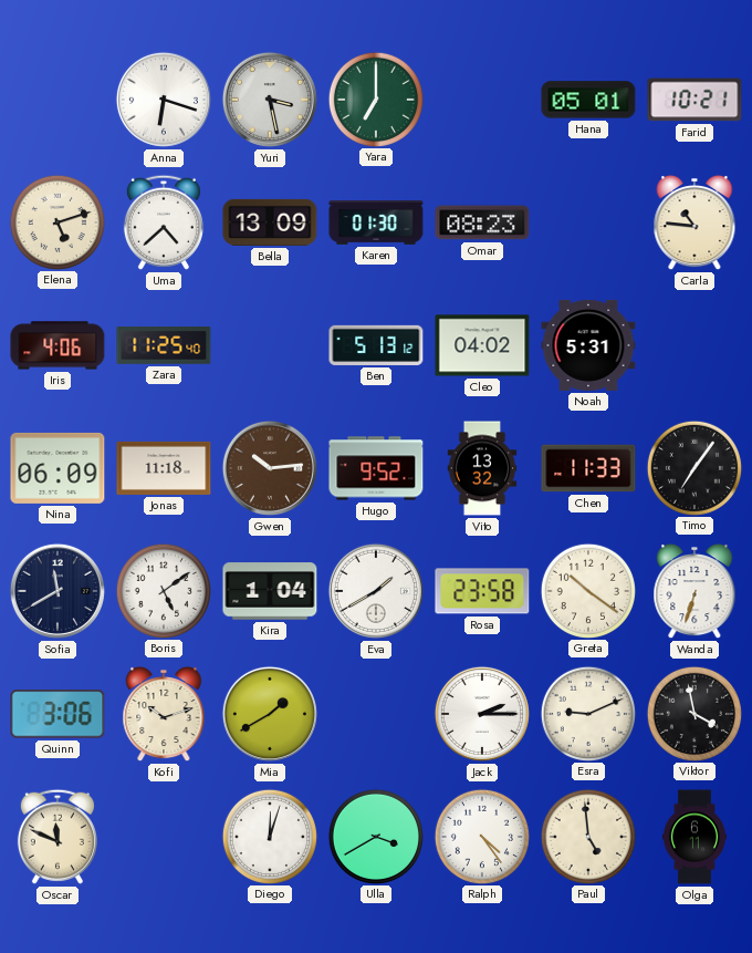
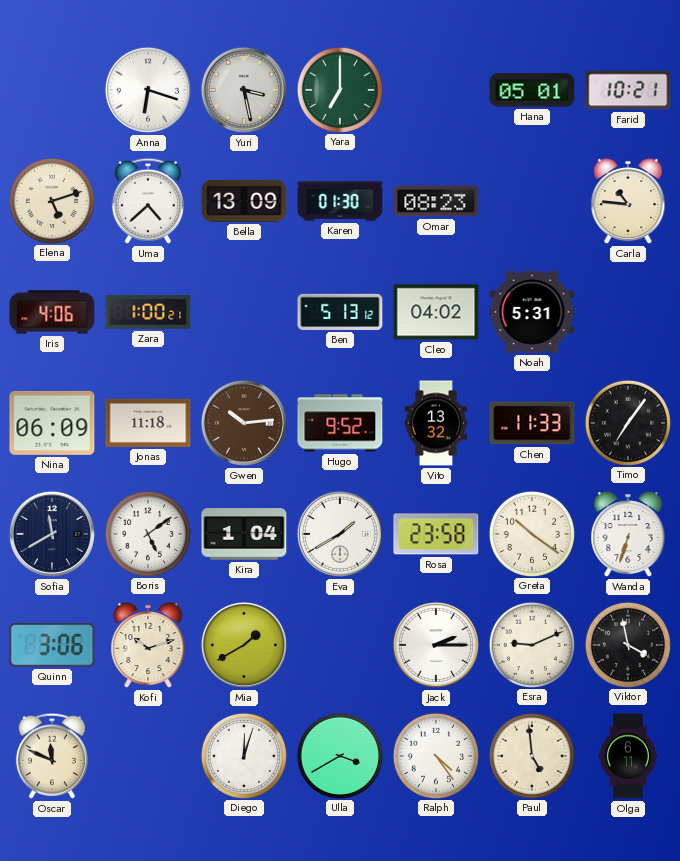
Zara: 11:25 -> 1:00
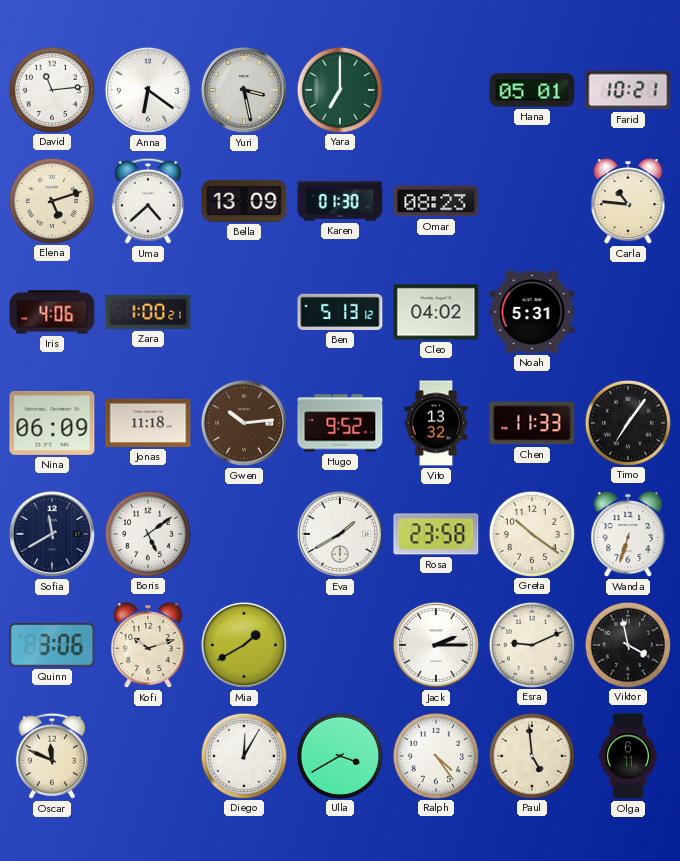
David: none -> 11:14
Anna: 6:18 -> 6:21
Kira: 1:04 -> none
Diego: 12:03 -> 12:05
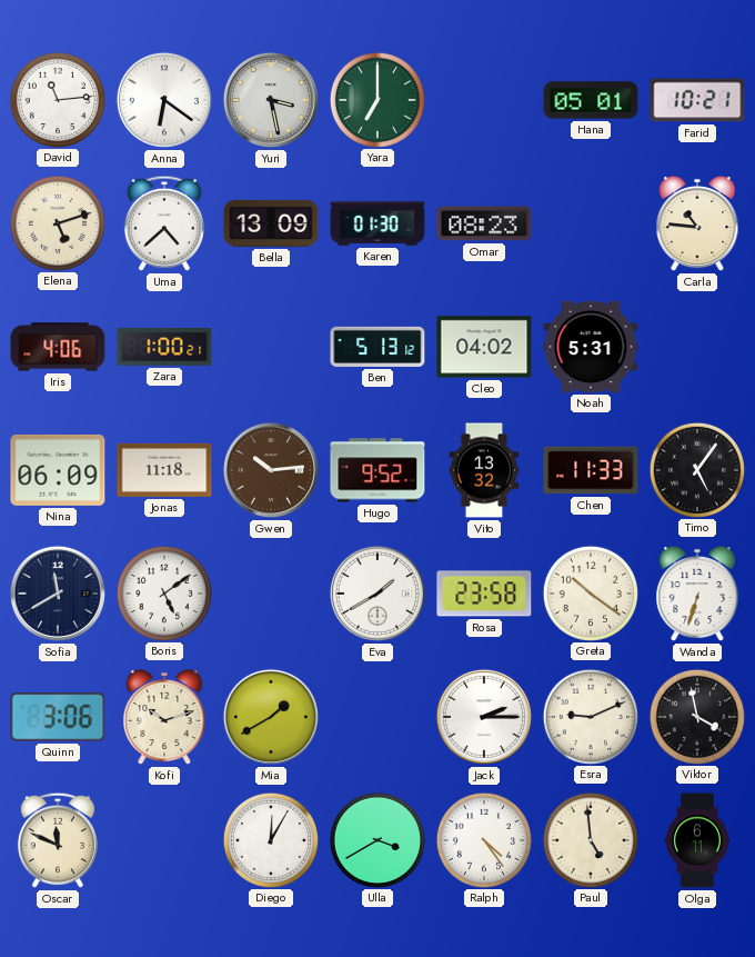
Timo: 7:06 -> 5:06
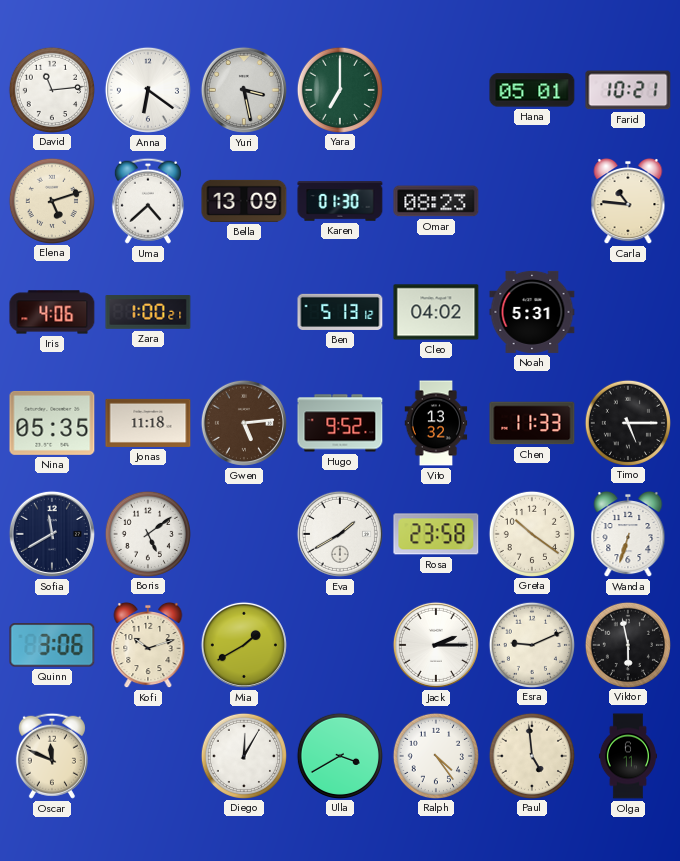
Nina: 06:09 -> 05:35
Gwen: 10:14 -> 5:14
Timo: 5:06 -> 5:15
Viktor: 3:58 -> 5:58
